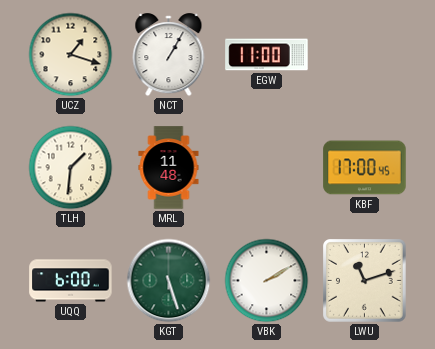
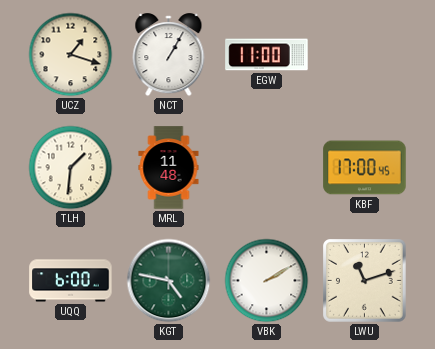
KGT: 5:27 -> 4:47
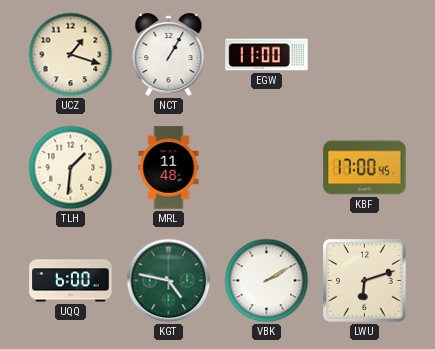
LWU: 11:12 -> 6:12
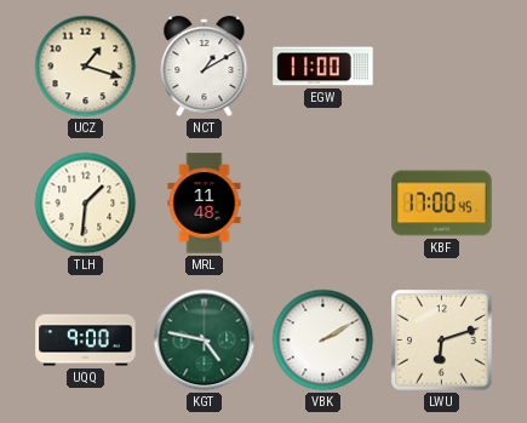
NCT: 1:05 -> 1:10
UQQ: 6:00 -> 9:00
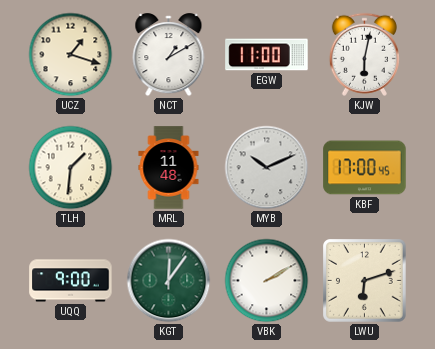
KJW: none -> 6:02
MYB: none -> 10:11
KGT: 4:47 -> 12:06
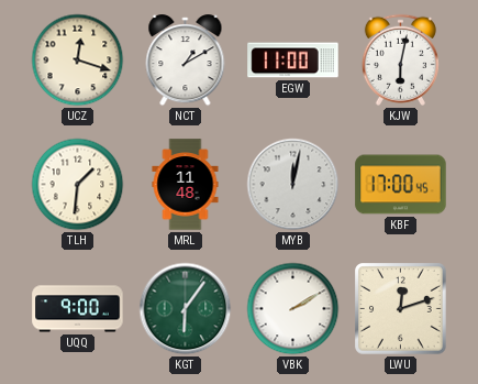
UCZ: 1:18 -> 12:18
MYB: 10:11 -> 12:02
KGT: 12:06 -> 6:06
LWU: 6:12 -> 12:12
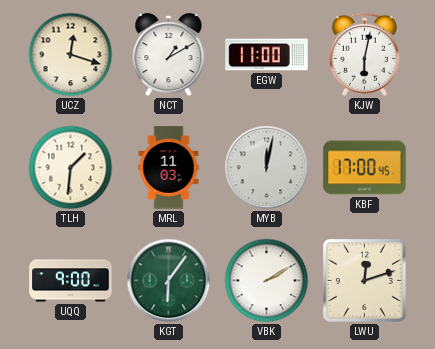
MRL: 11:48 -> 11:03
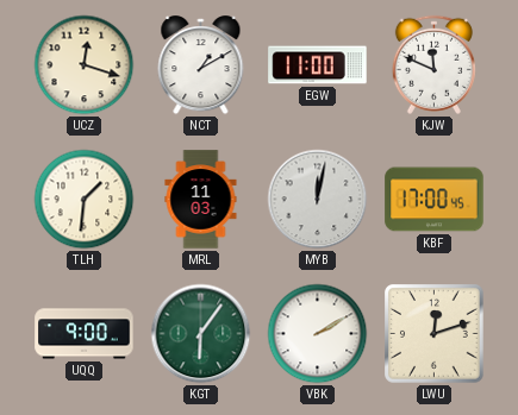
KJW: 6:02 -> 11:49
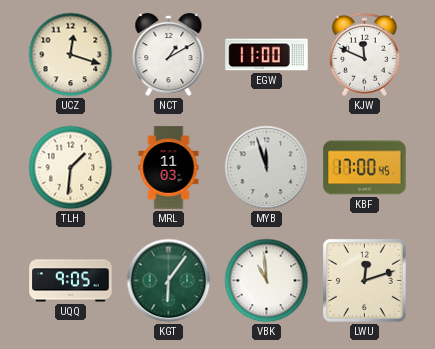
MYB: 12:02 -> 11:57
UQQ: 9:00 -> 9:05
VBK: 2:10 -> 10:59
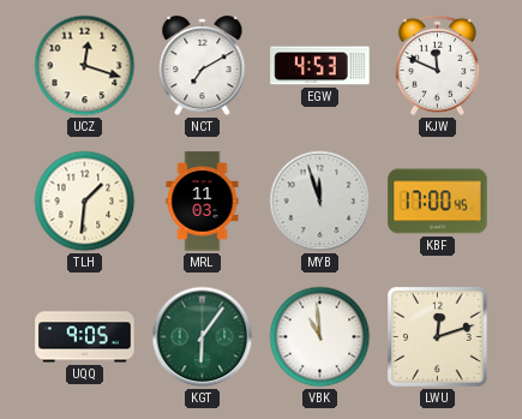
NCT: 1:10 -> 7:10
EGW: 11:00 -> 4:53
